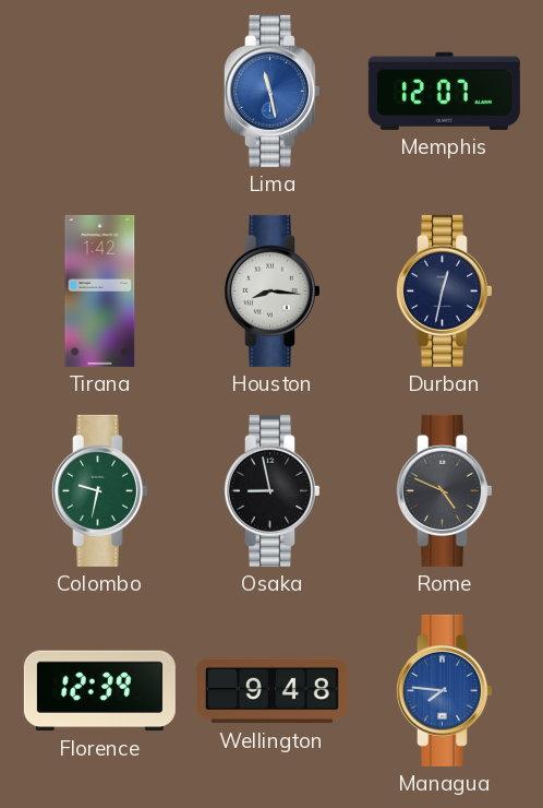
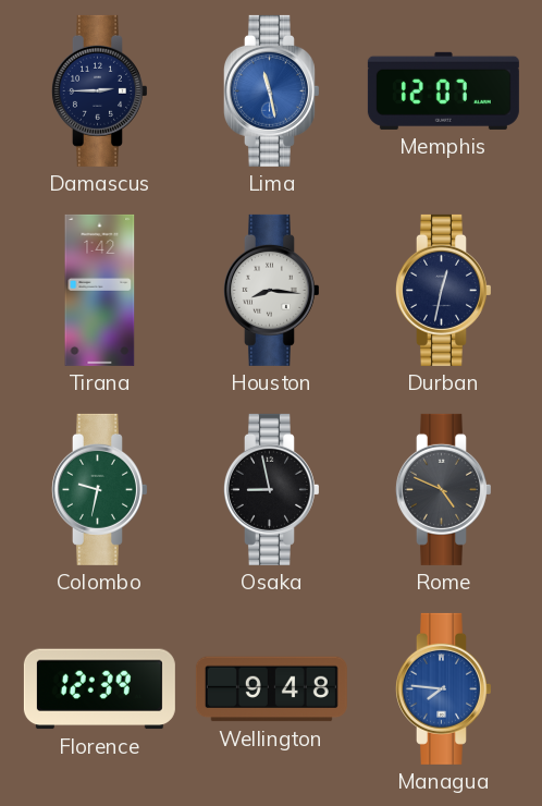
Damascus: none -> 2:45
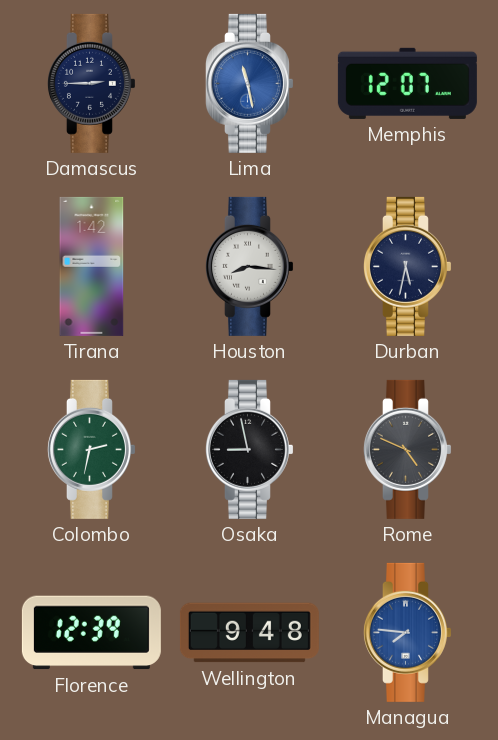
Durban: 12:32 -> 5:32
Colombo: 9:32 -> 2:32
